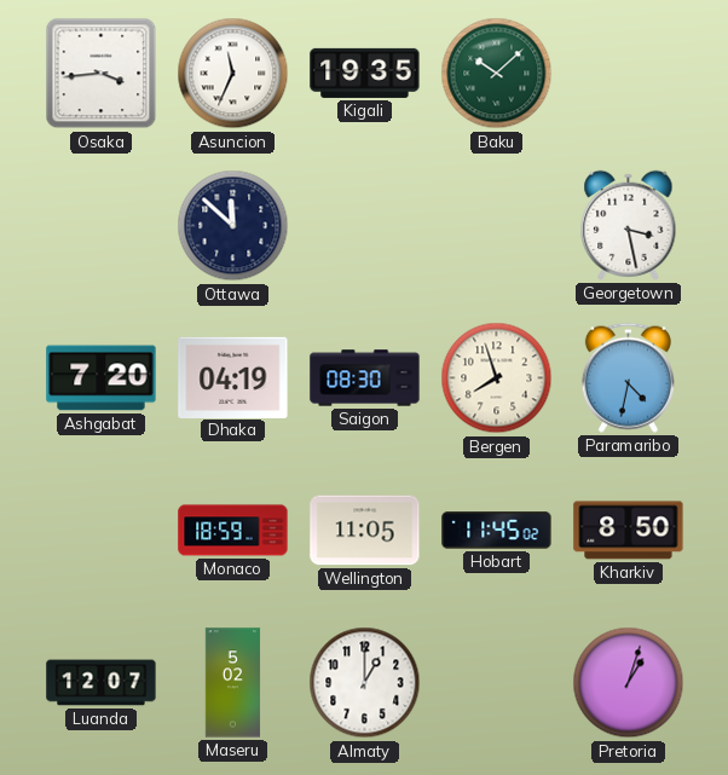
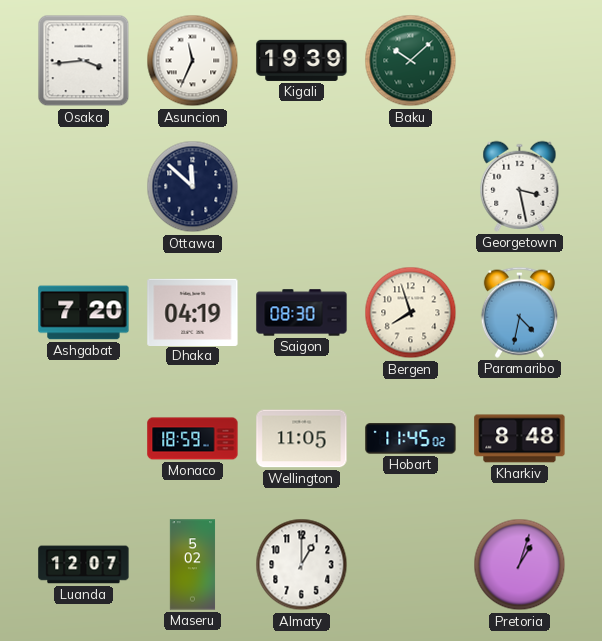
Kigali: 19:35 -> 19:39
Kharkiv: 8:50 -> 8:48
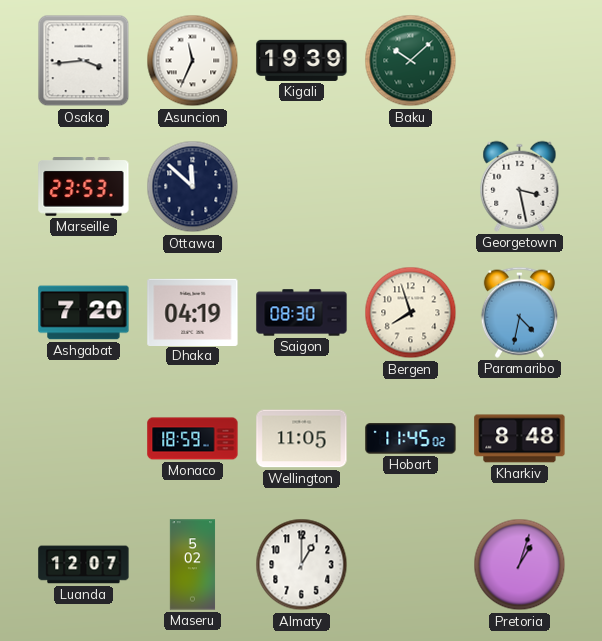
Marseille: none -> 23:53
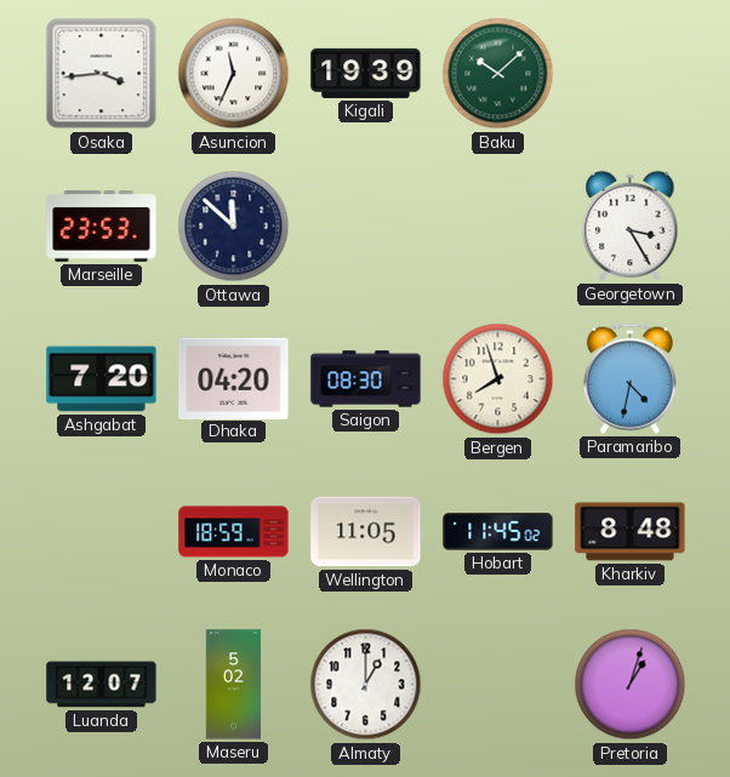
Georgetown: 3:28 -> 3:25
Dhaka: 04:19 -> 04:20
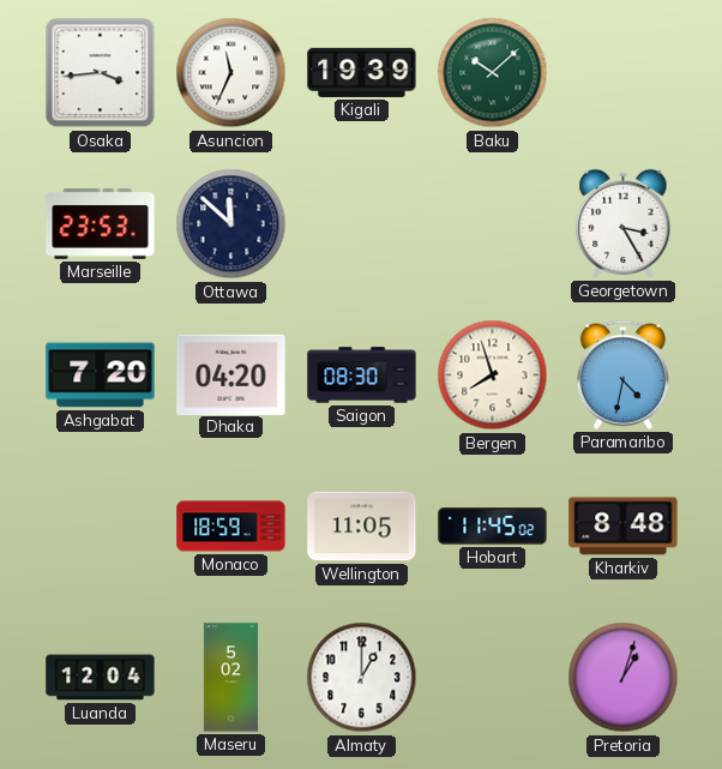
Luanda: 12:07 -> 12:04
